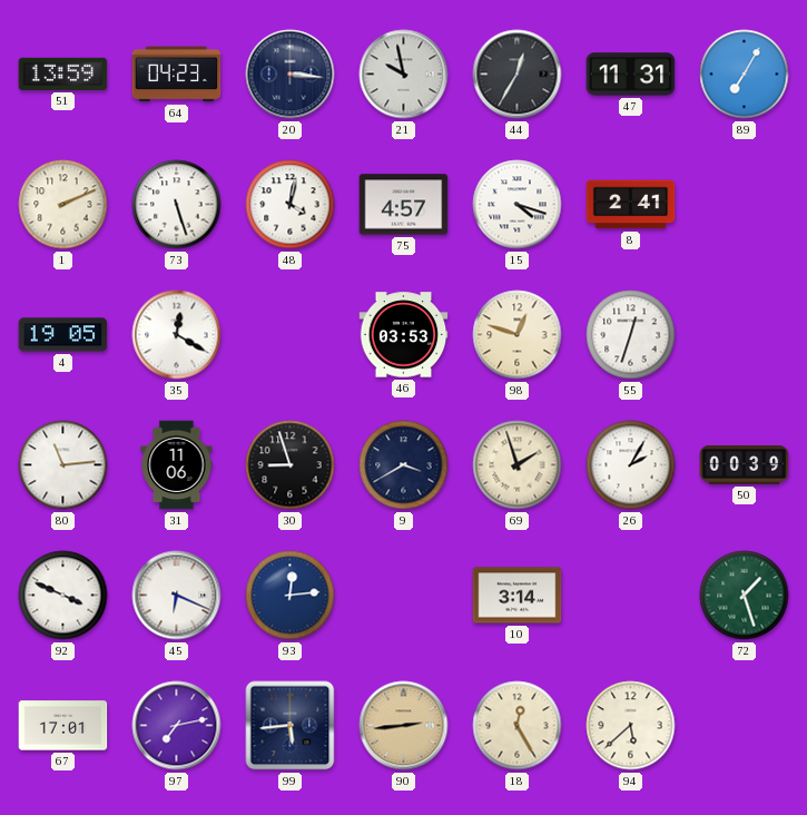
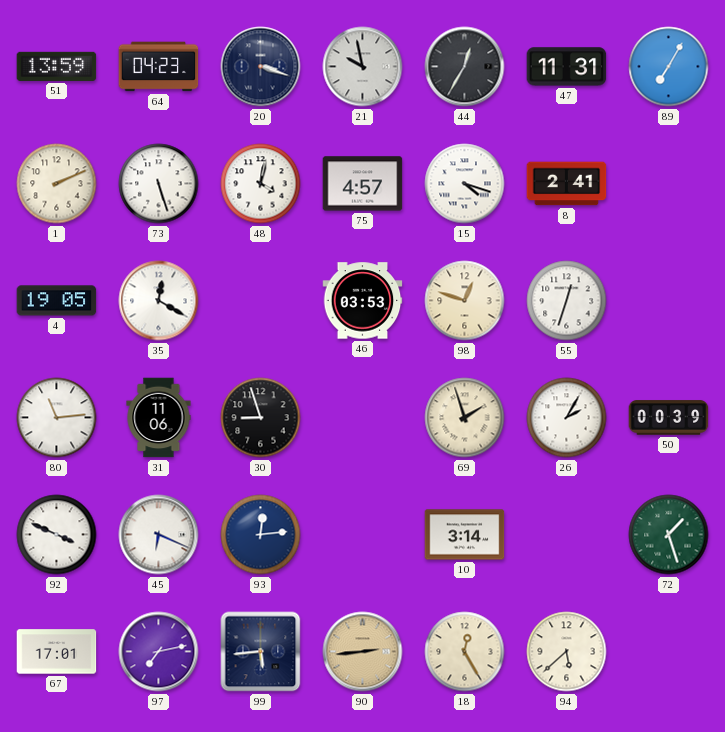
20: 3:16 -> 3:18
9: 3:40 -> none
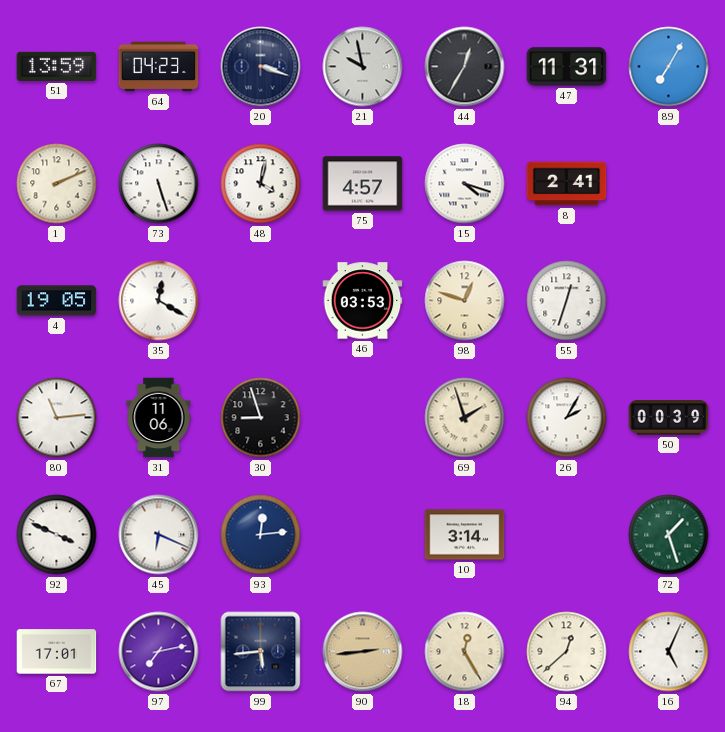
94: 5:38 -> 12:38
16: none -> 5:04
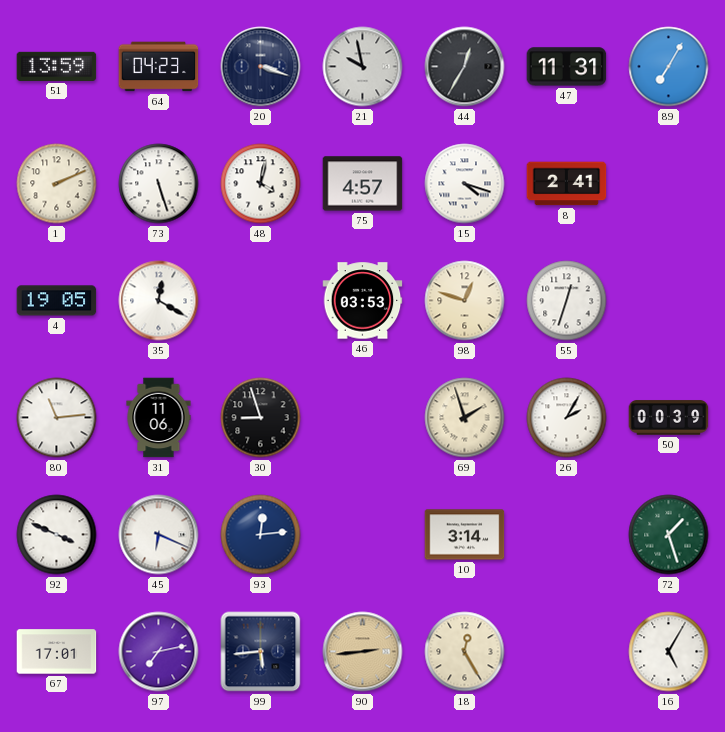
94: 12:38 -> none
16: 5:04 -> 5:05
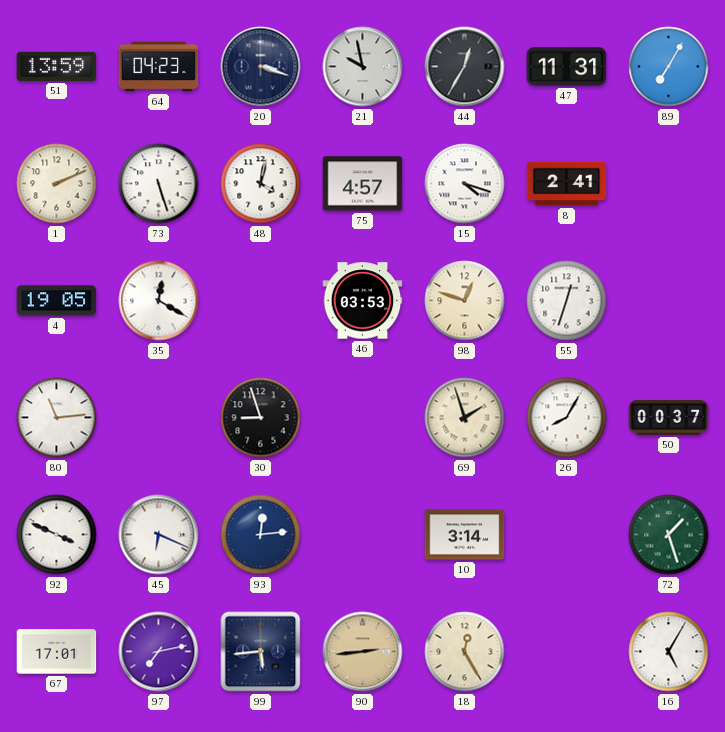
31: 11:06 -> none
26: 2:05 -> 8:05
50: 00:39 -> 00:37
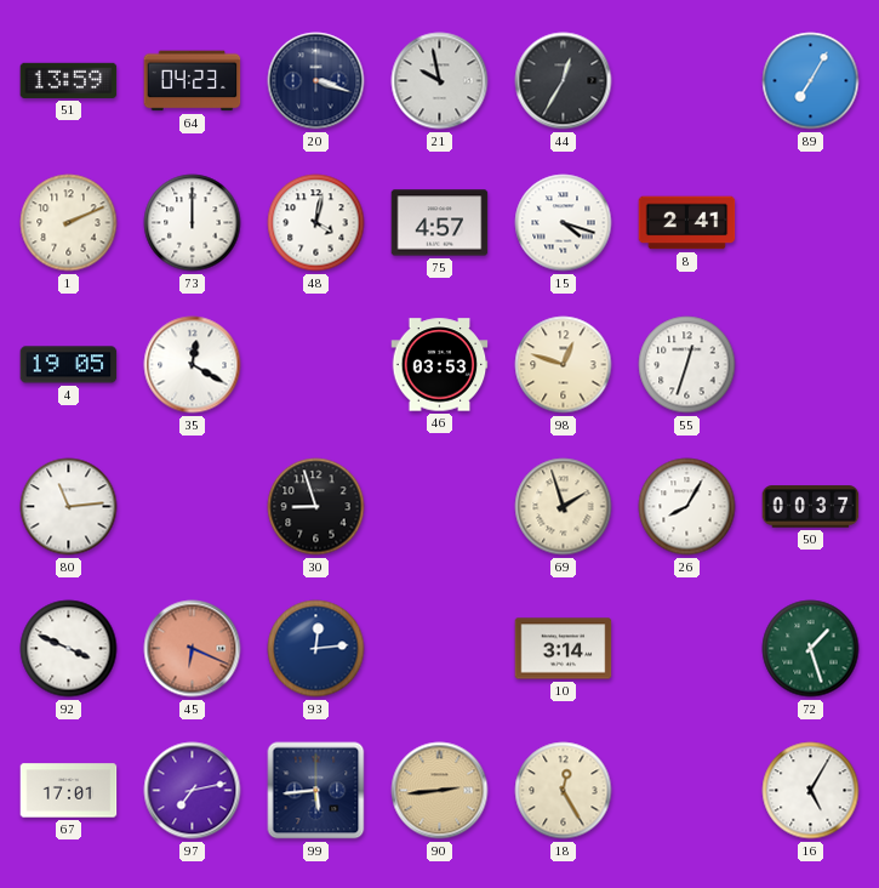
47: 11:31 -> none
73: 5:27 -> 12:00
45 dial: white -> salmon
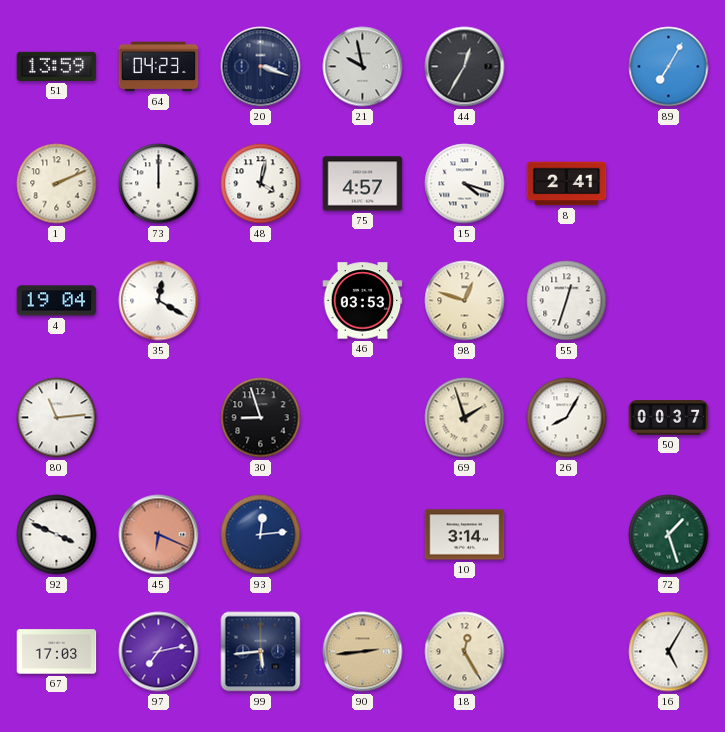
4: 19:05 -> 19:04
67: 17:01 -> 17:03
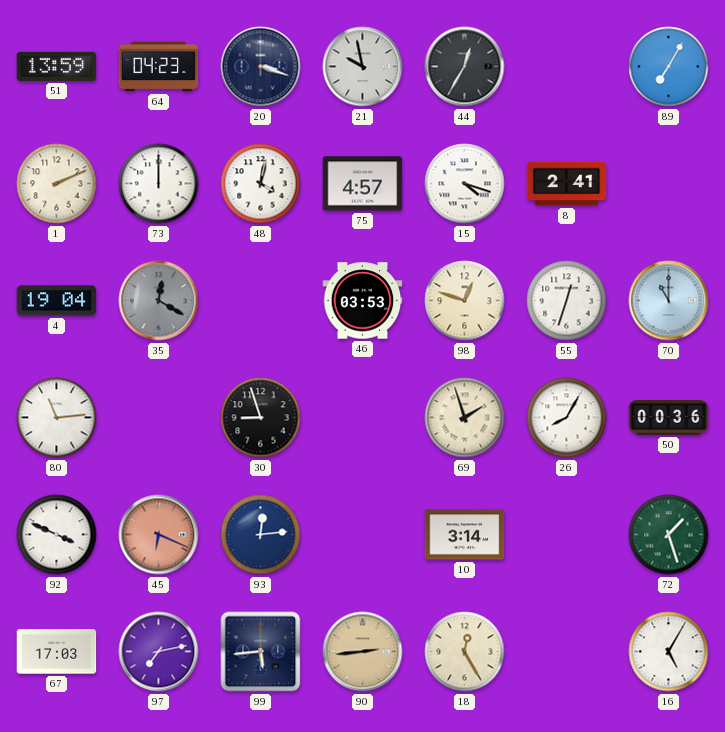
35 dial: white -> grey
70: none -> 11:00
50: 00:37 -> 00:36
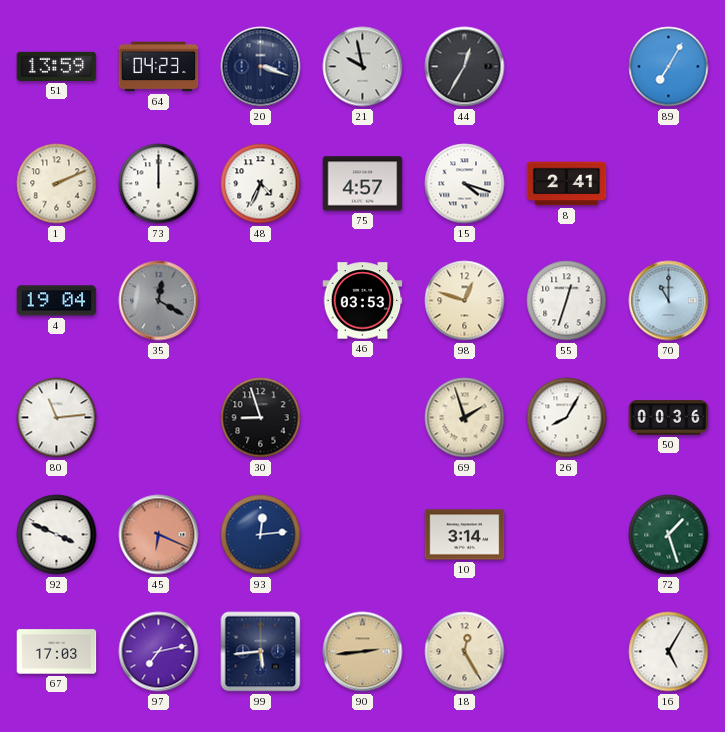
48: 4:02 -> 4:34
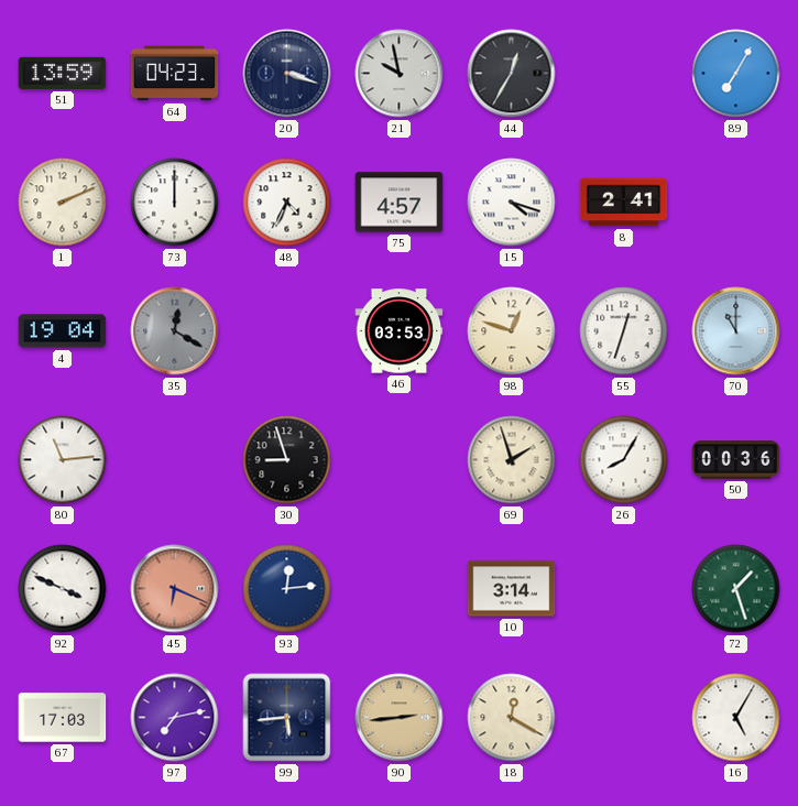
18: 12:25 -> 12:20
